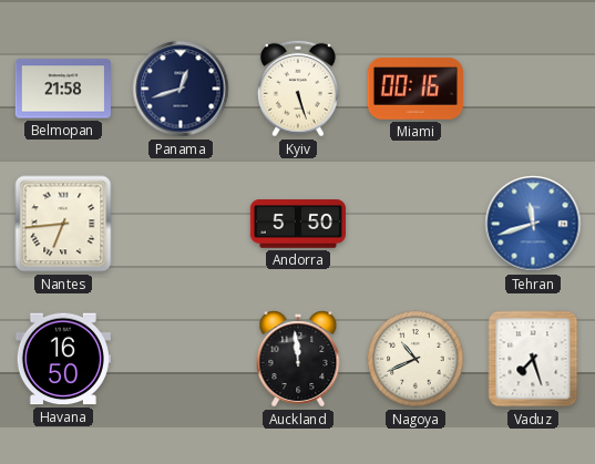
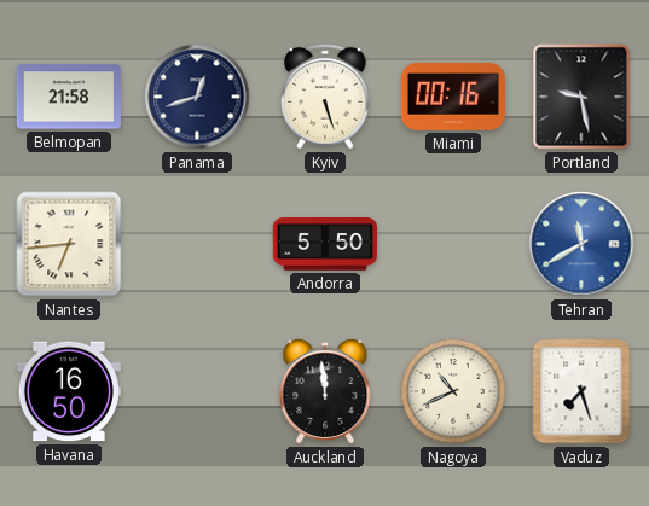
Portland: none -> 9:28
Tehran: 11:42 -> 11:40
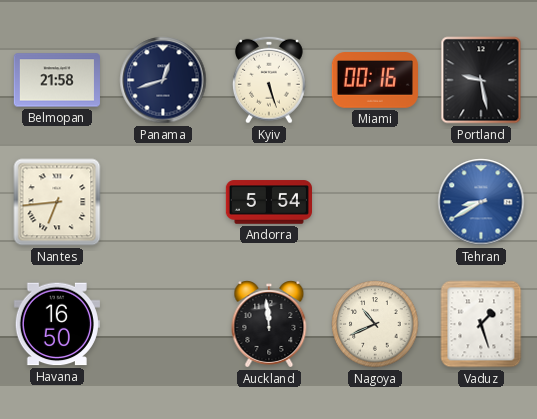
Andorra: 5:50 -> 5:54
Tehran: 11:40 -> 8:40
Vaduz: 7:27 -> 1:27
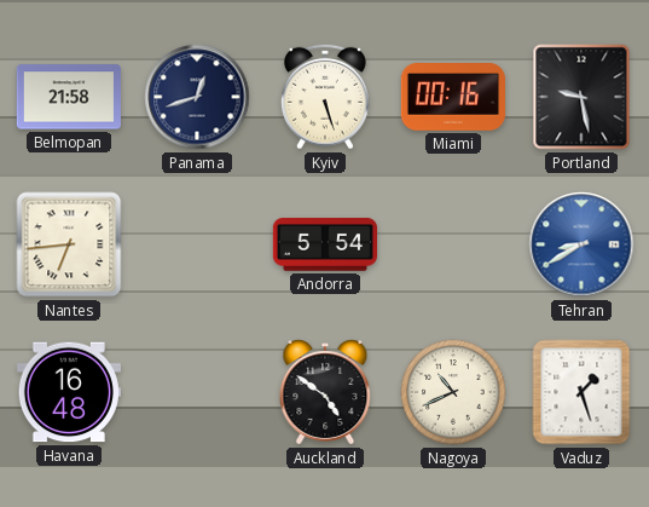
Havana: 16:50 -> 16:48
Auckland: 11:59 -> 4:51
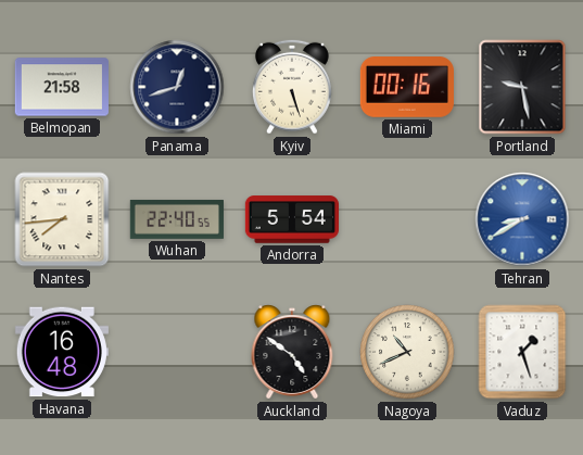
Nantes: 6:44 -> 7:44
Wuhan: none -> 22:40
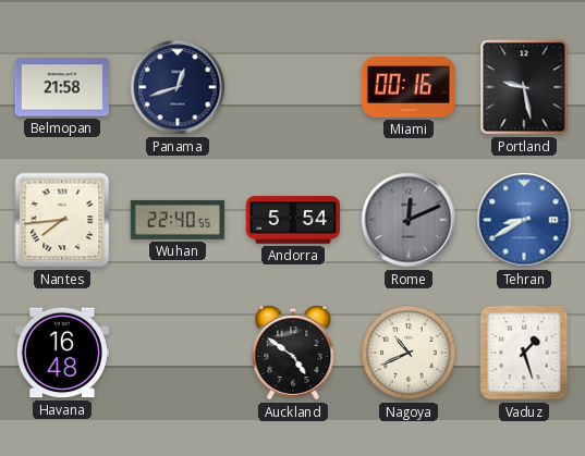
Kyiv: 5:27 -> none
Rome: none -> 12:11
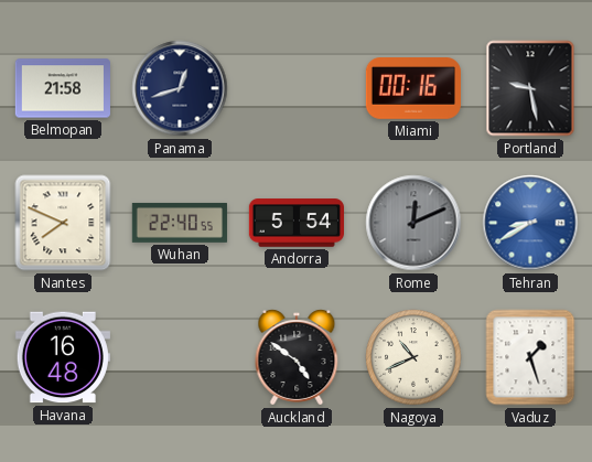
Nantes: 7:44 -> 7:49
